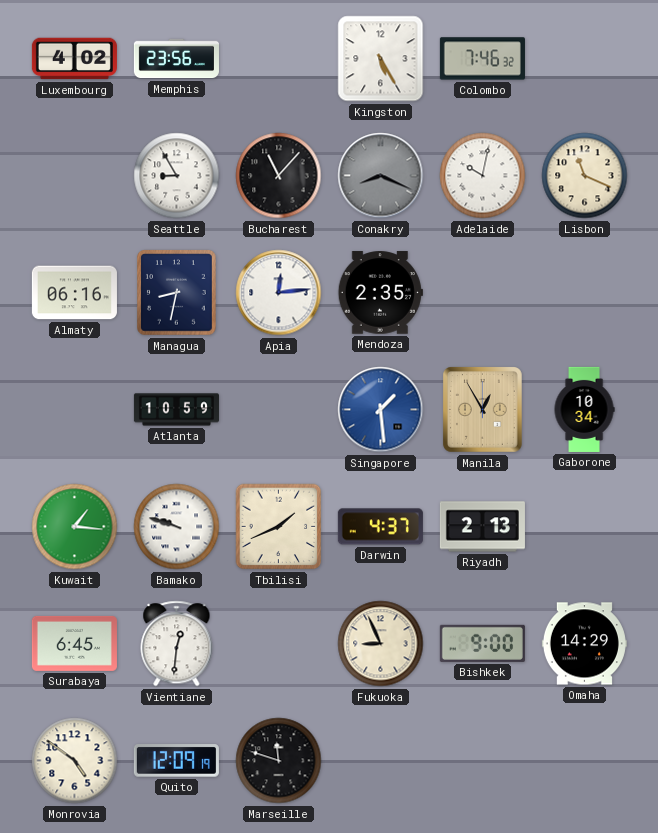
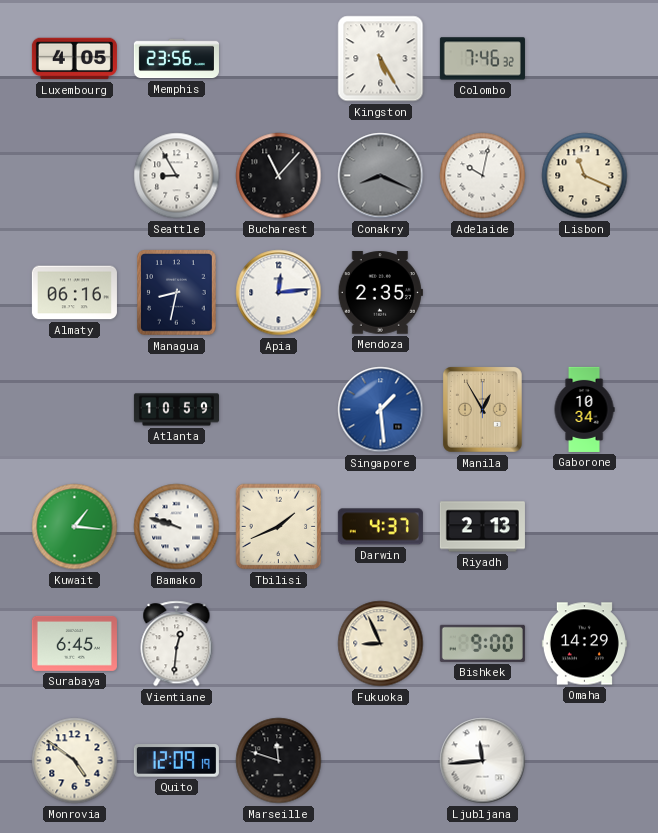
Luxembourg: 4:02 -> 4:05
Ljubljana: none -> 11:44
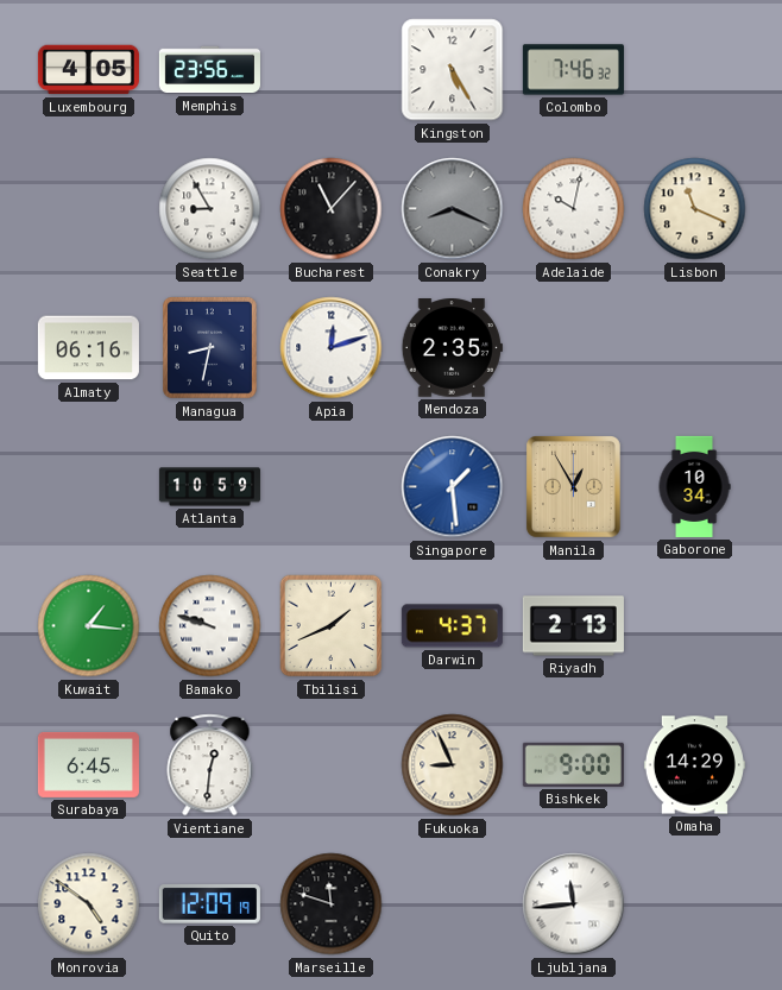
Apia: 12:14 -> 12:12
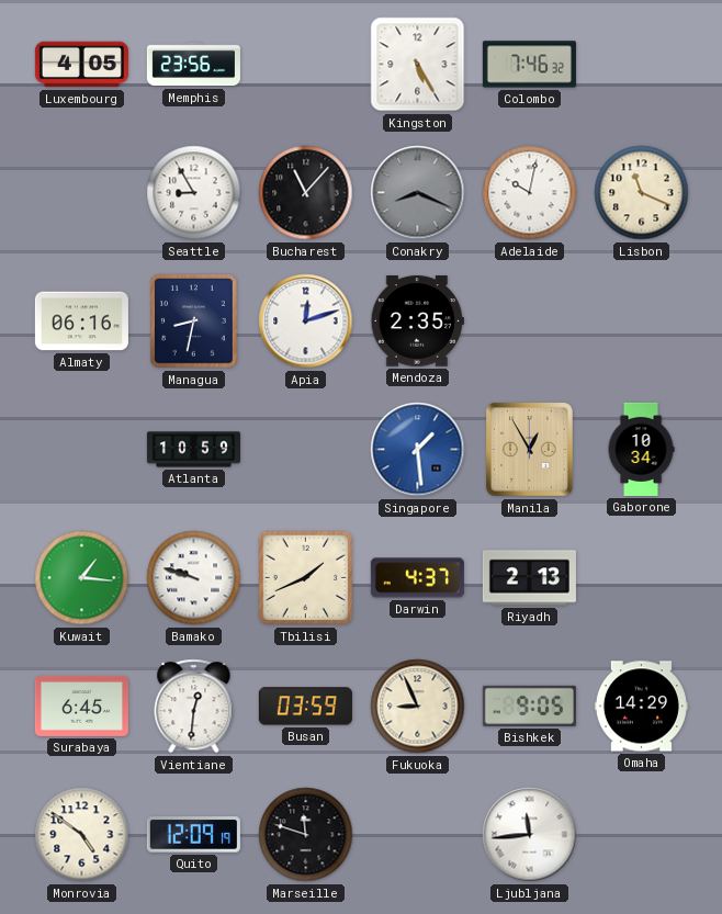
Busan: none -> 03:59
Bishkek: 9:00 -> 9:05
